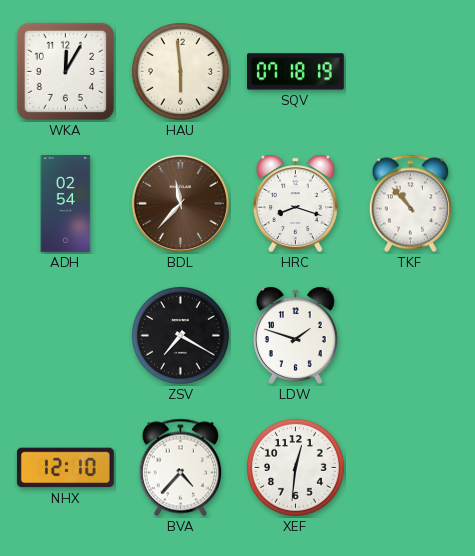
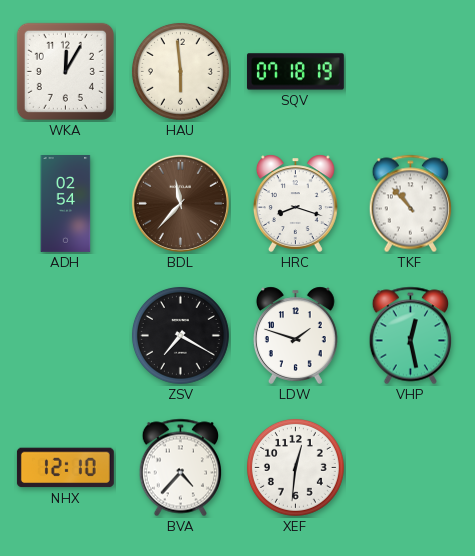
VHP: none -> 12:28
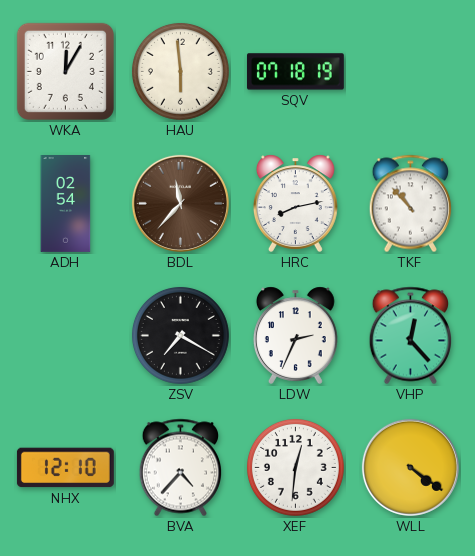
HRC: 8:18 -> 8:13
LDW: 1:48 -> 2:34
VHP: 12:28 -> 12:23
WLL: none -> 4:21
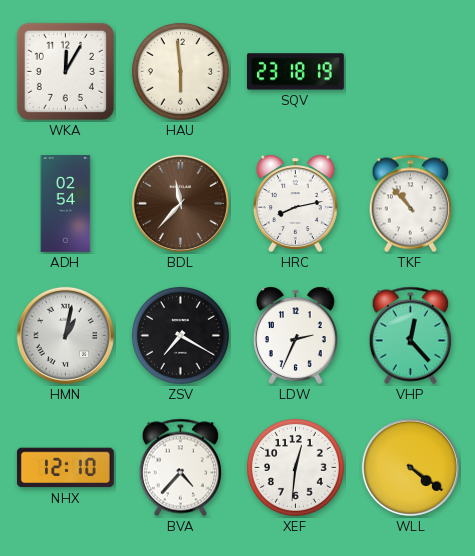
SQV: 07:18 -> 23:18
HMN: none -> 1:02
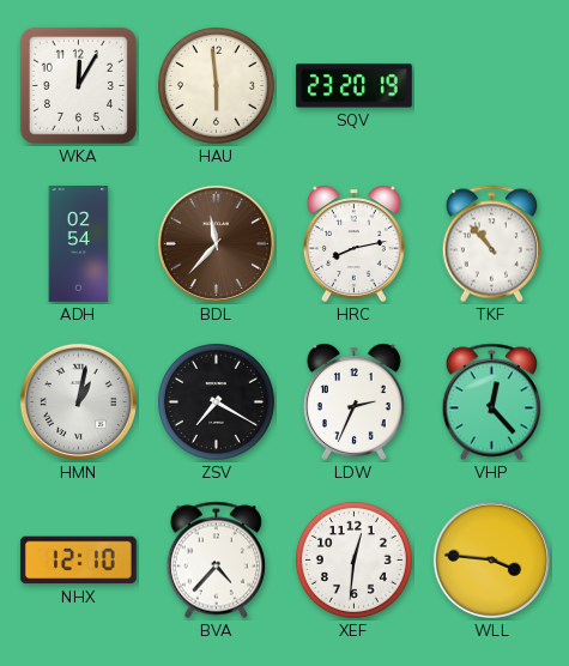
SQV: 23:18 -> 23:20
WLL: 4:21 -> 3:46
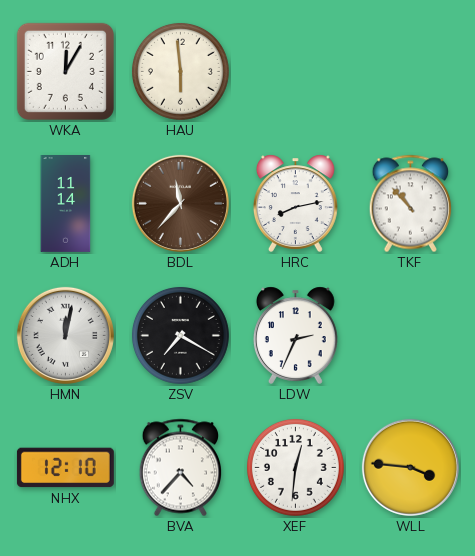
SQV: 23:20 -> none
ADH: 02:54 -> 11:14
HMN: 1:02 -> 12:02
VHP: 12:23 -> none
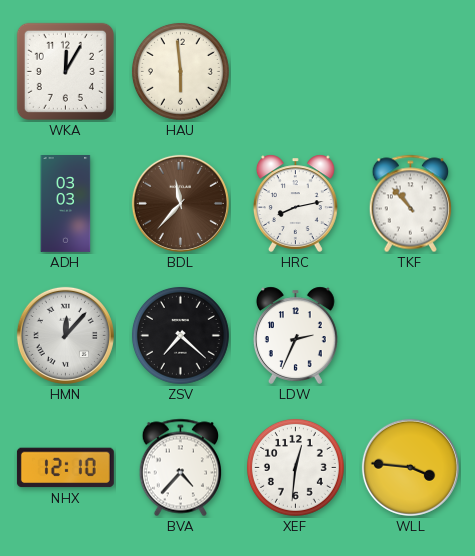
ADH: 11:14 -> 03:03
HMN: 12:02 -> 12:07
ZSV: 7:20 -> 7:22
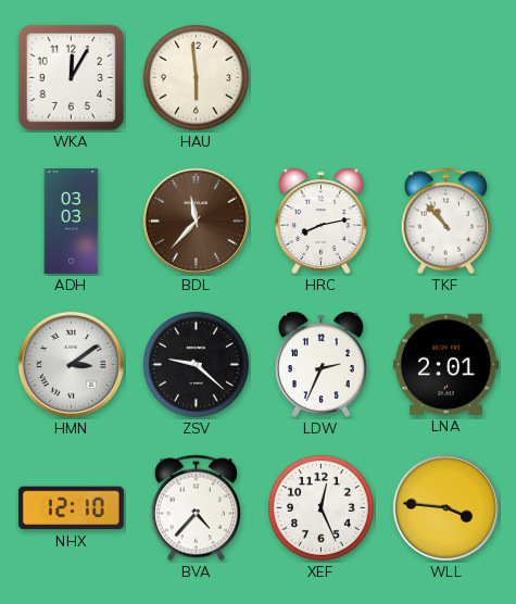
HMN: 12:07 -> 3:09
ZSV: 7:22 -> 9:22
LNA: none -> 2:01
XEF: 12:31 -> 12:26
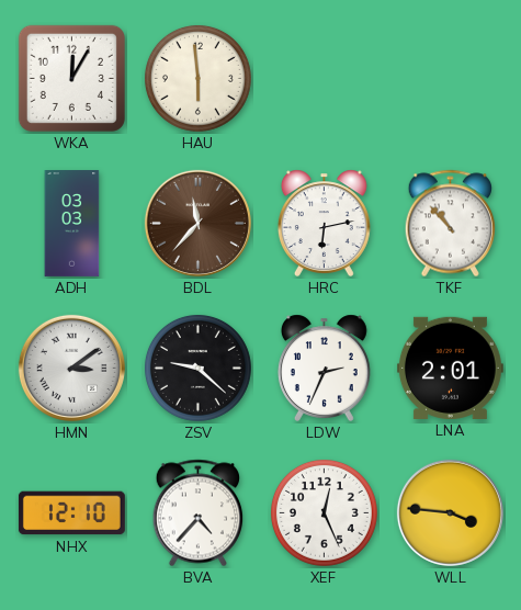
HRC: 8:13 -> 6:13
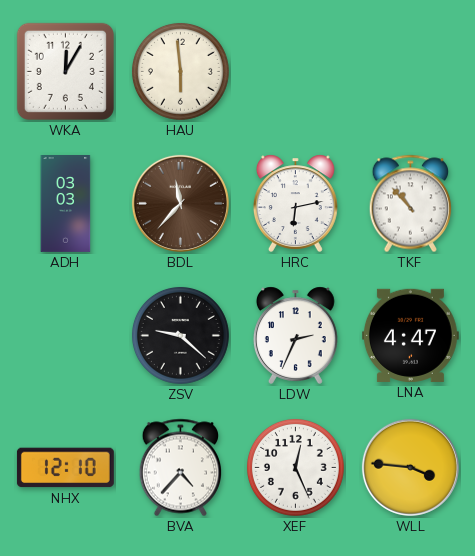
HMN: 3:09 -> none
LNA: 2:01 -> 4:47
